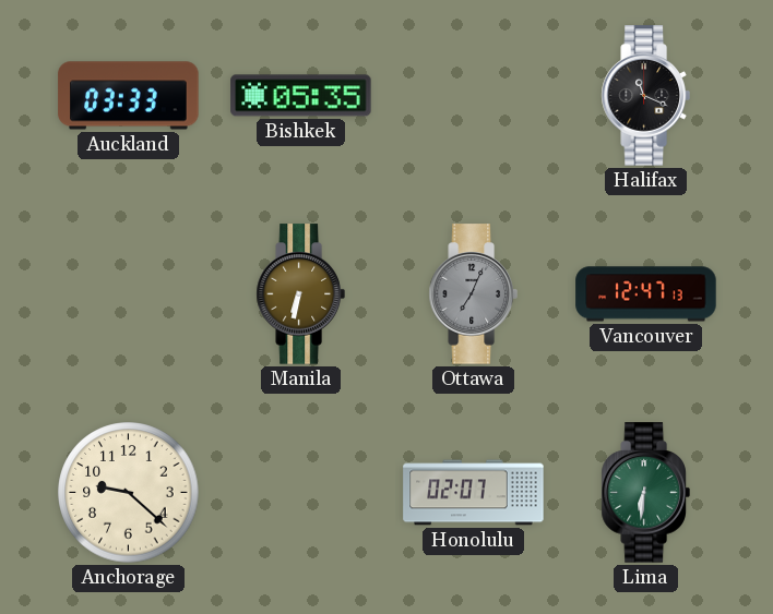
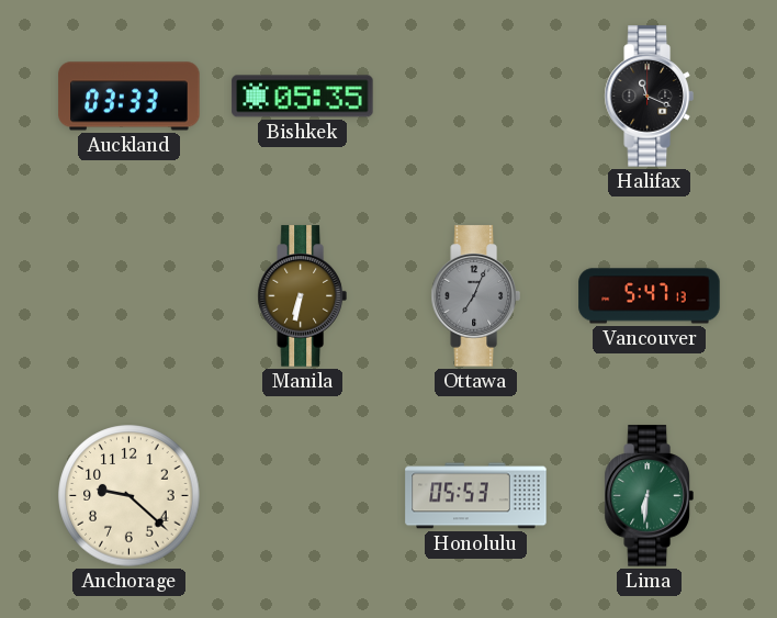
Vancouver: 12:47 -> 5:47
Honolulu: 02:07 -> 05:53
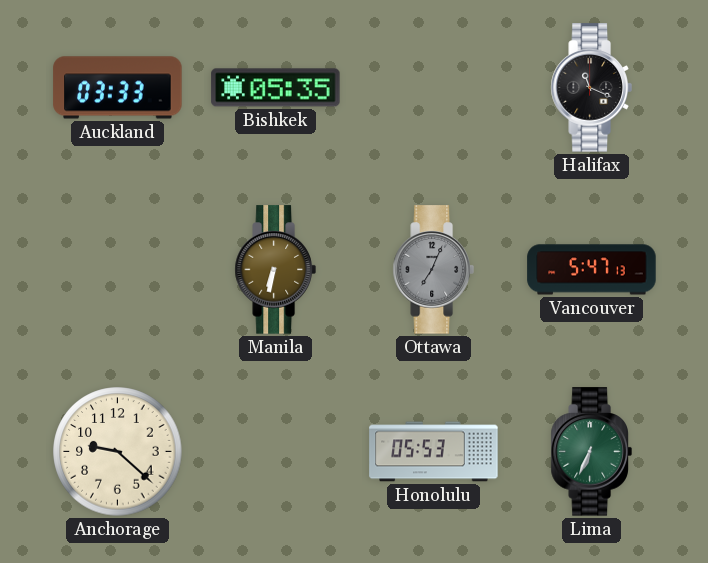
Lima: 6:31 -> 6:34
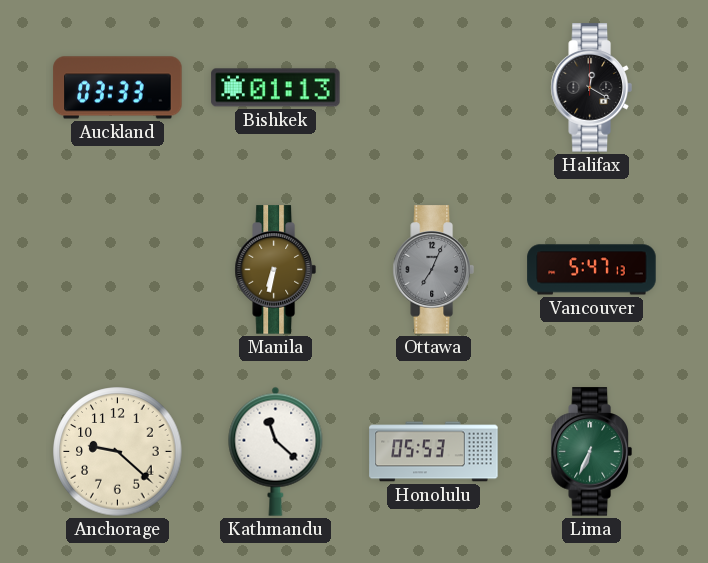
Bishkek: 05:35 -> 01:13
Halifax: 11:19 -> 12:20
Kathmandu: none -> 11:22
